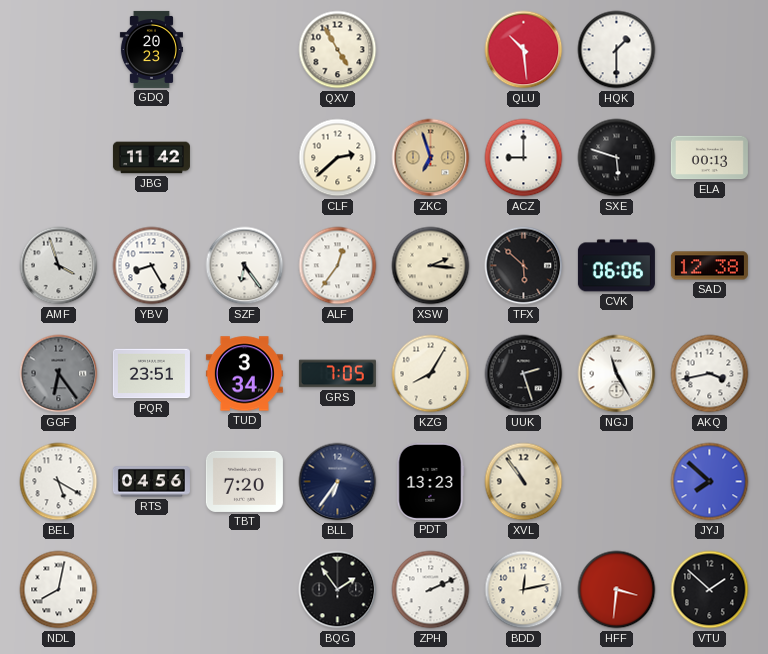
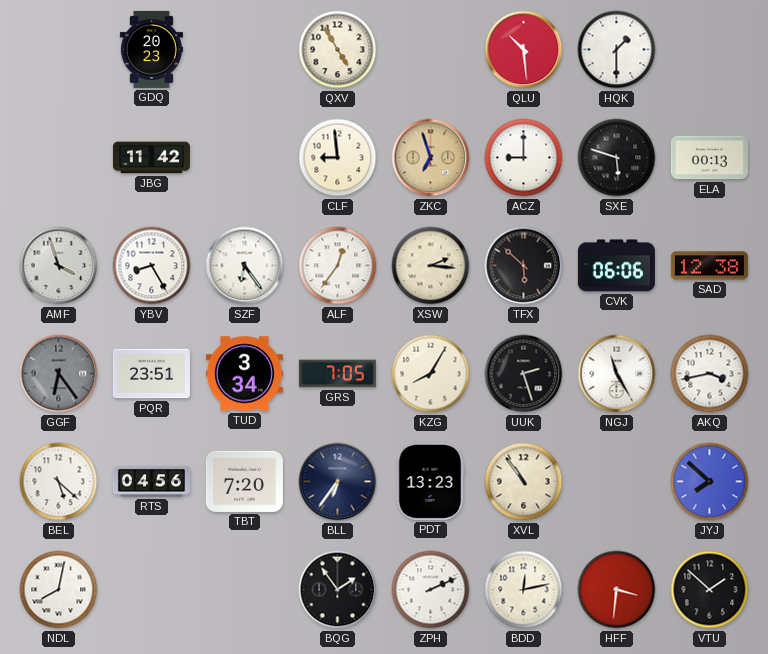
CLF: 2:38 -> 8:59
BEL: 5:20 -> 5:22
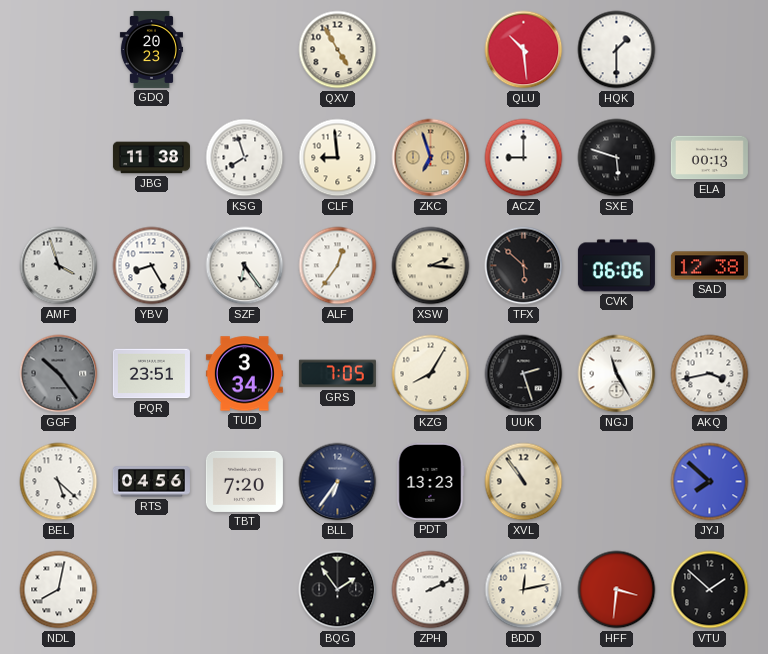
JBG: 11:42 -> 11:38
KSG: none -> 7:57
GGF: 6:24 -> 10:24
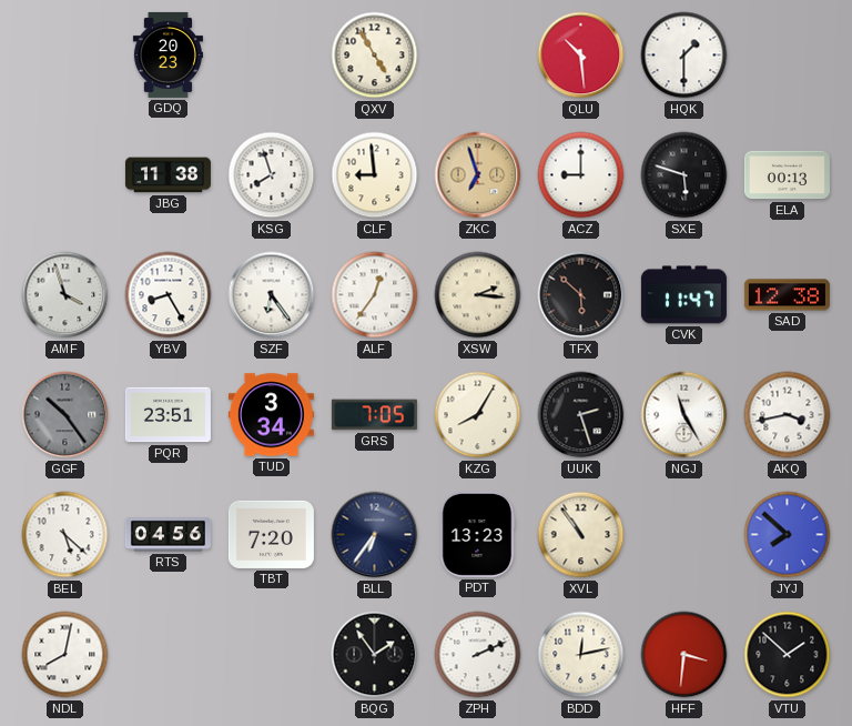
CVK: 06:06 -> 11:47
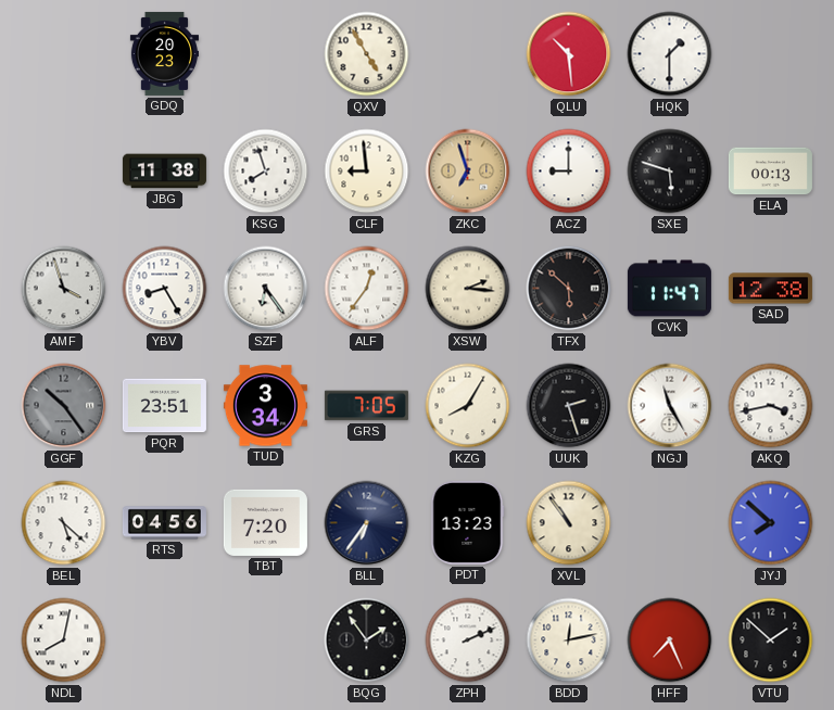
HFF: 3:31 -> 7:26
